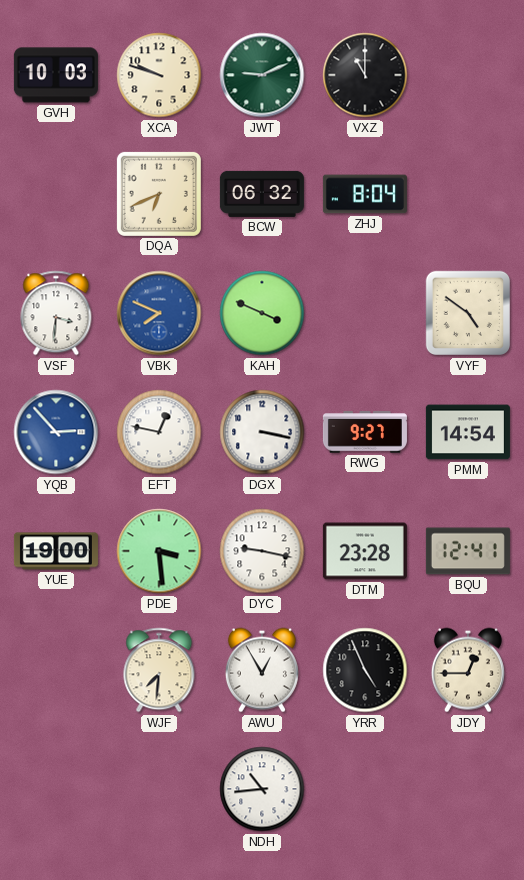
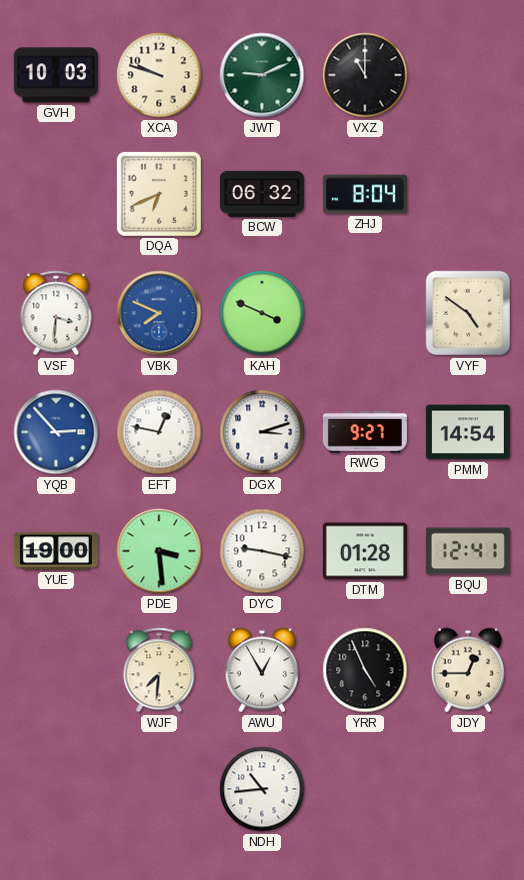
DGX: 3:17 -> 3:12
DTM: 23:28 -> 01:28
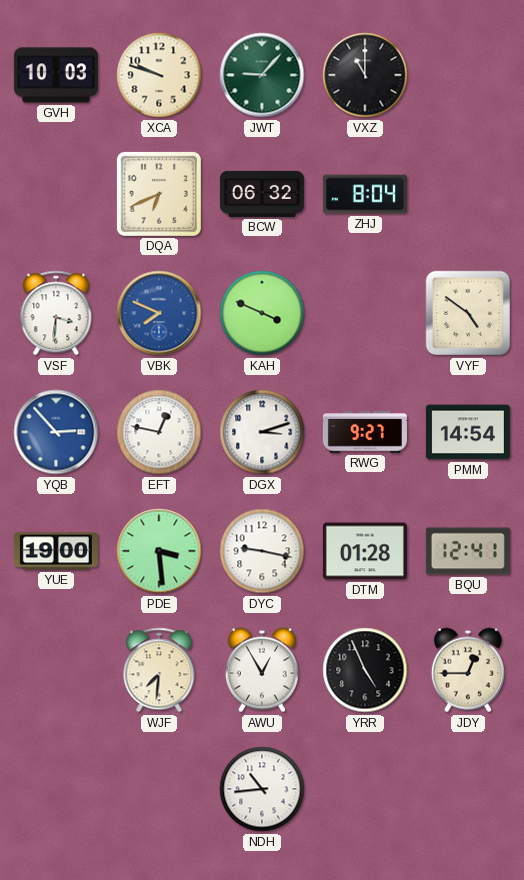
JWT: 9:11 -> 9:07
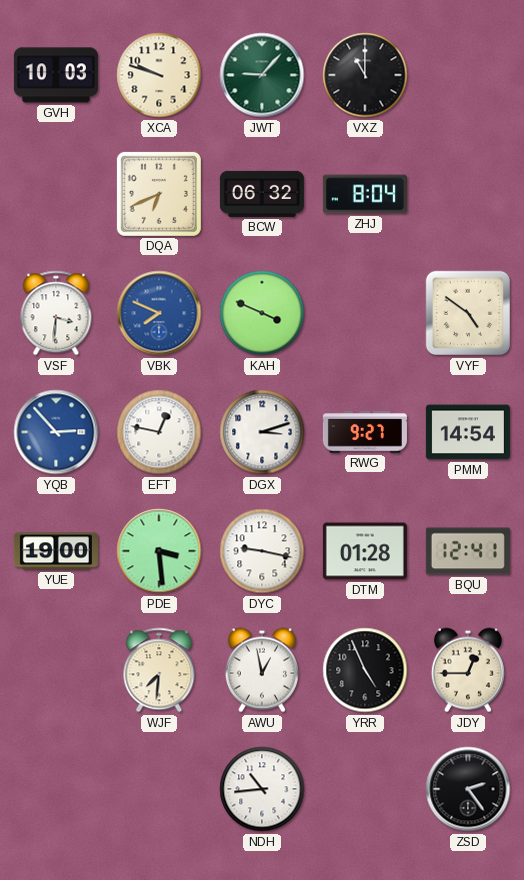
AWU: 12:55 -> 12:58
ZSD: none -> 2:24
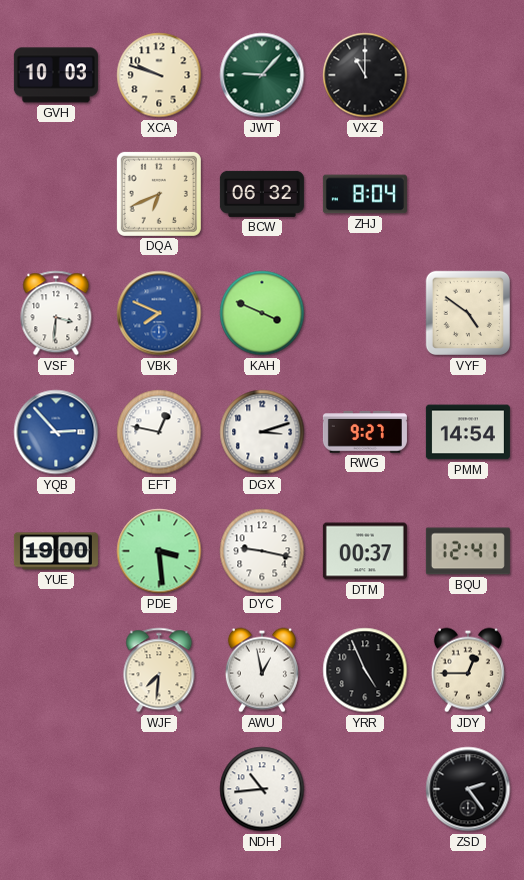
DTM: 01:28 -> 00:37
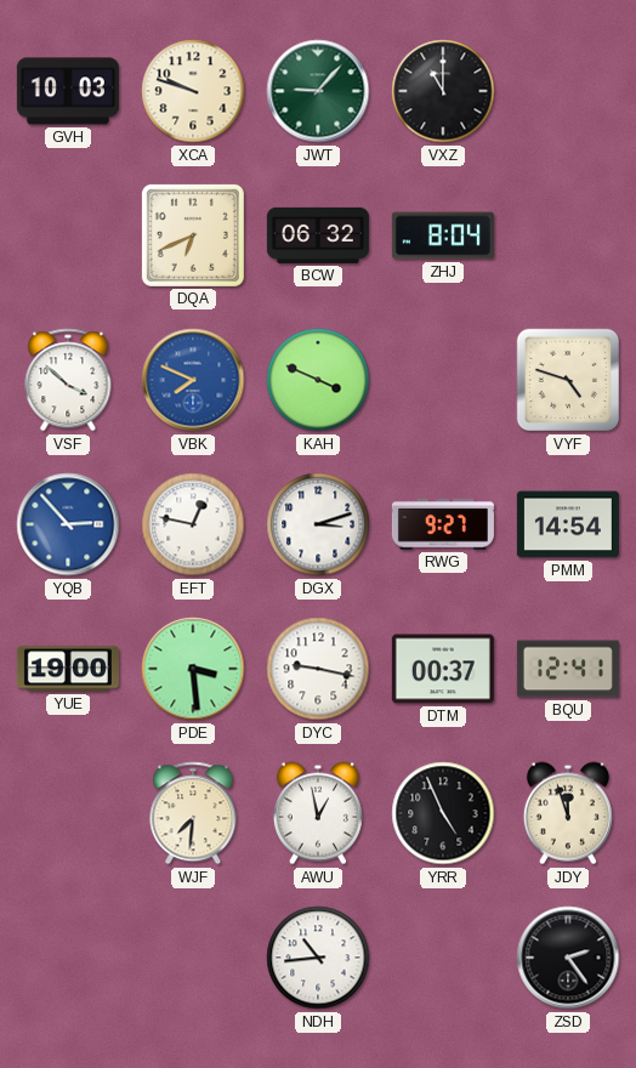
VSF: 3:31 -> 3:52
VYF: 4:51 -> 4:48
JDY: 12:45 -> 11:57
